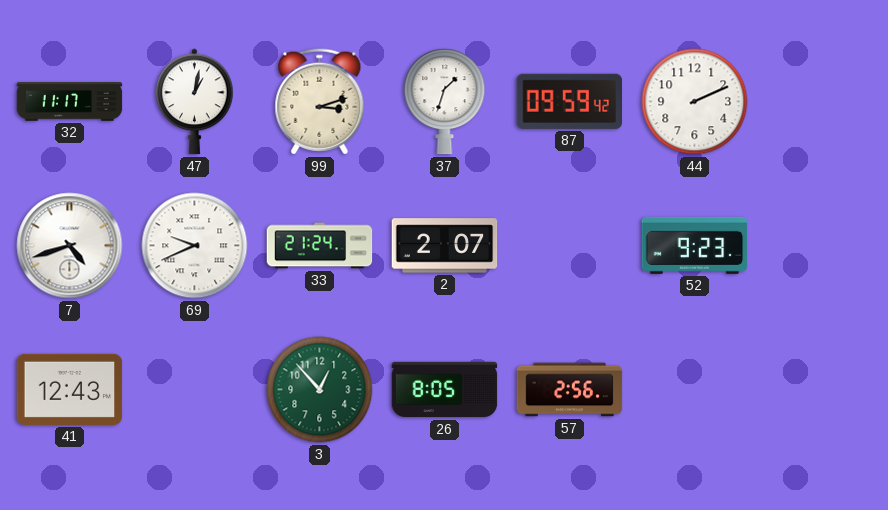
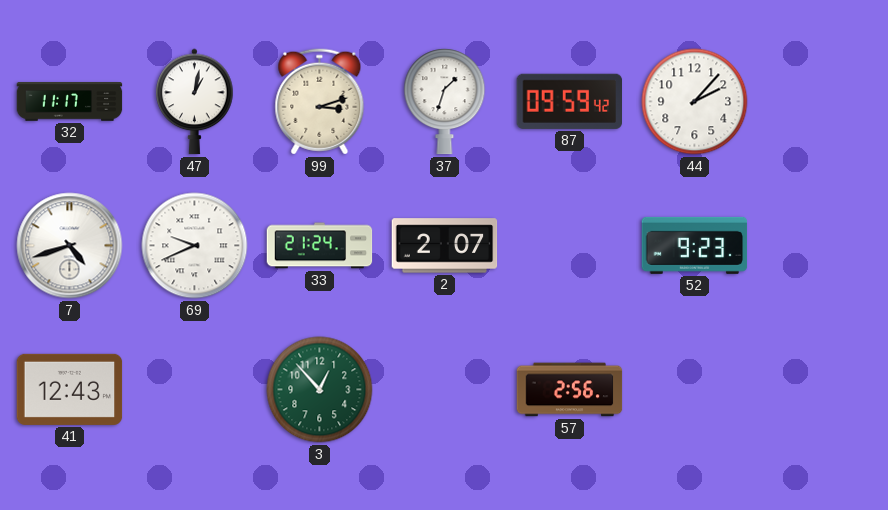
44: 2:11 -> 2:07
26: 8:05 -> none
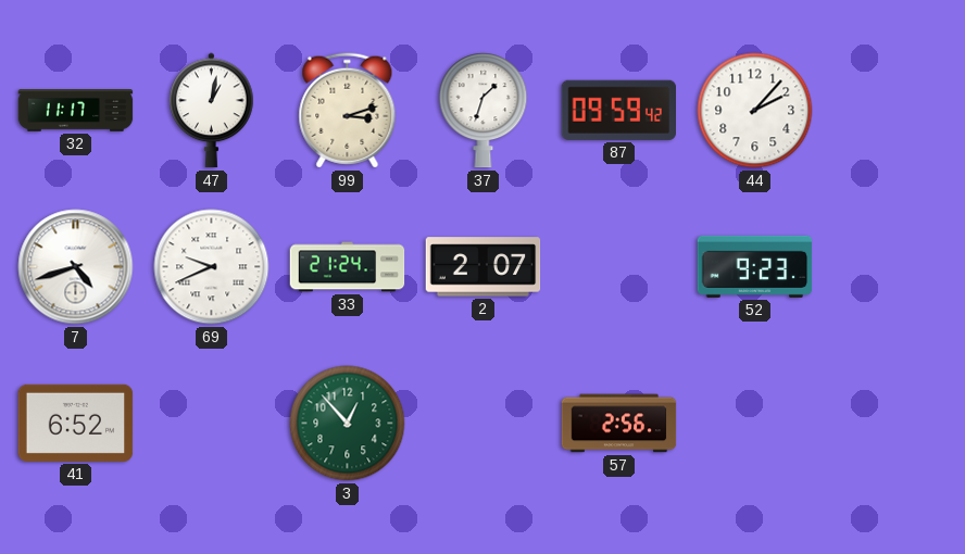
41: 12:43 -> 6:52
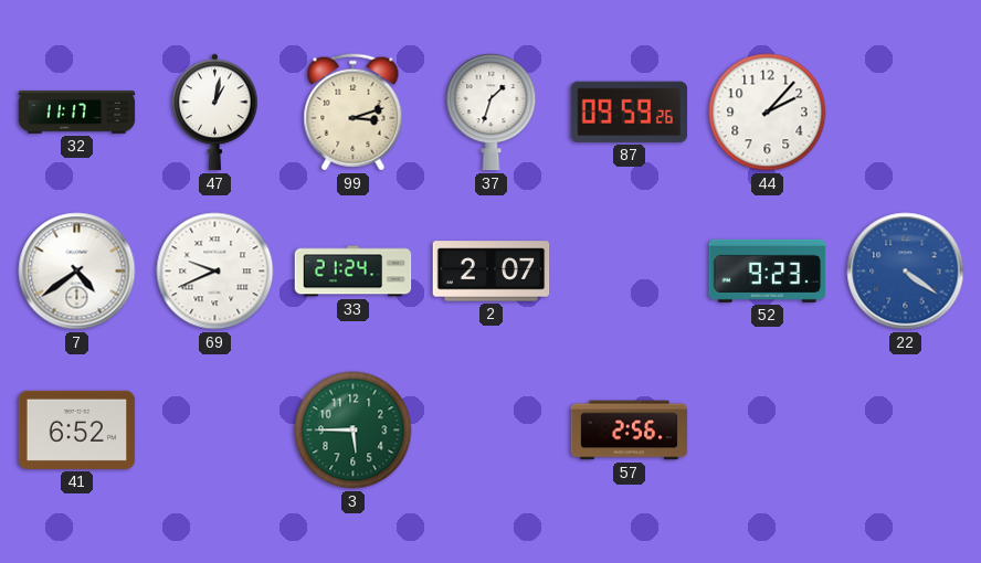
87: 09:59:42 -> 09:59:26
7: 4:42 -> 4:39
22: none -> 4:21
3: 12:53 -> 5:45
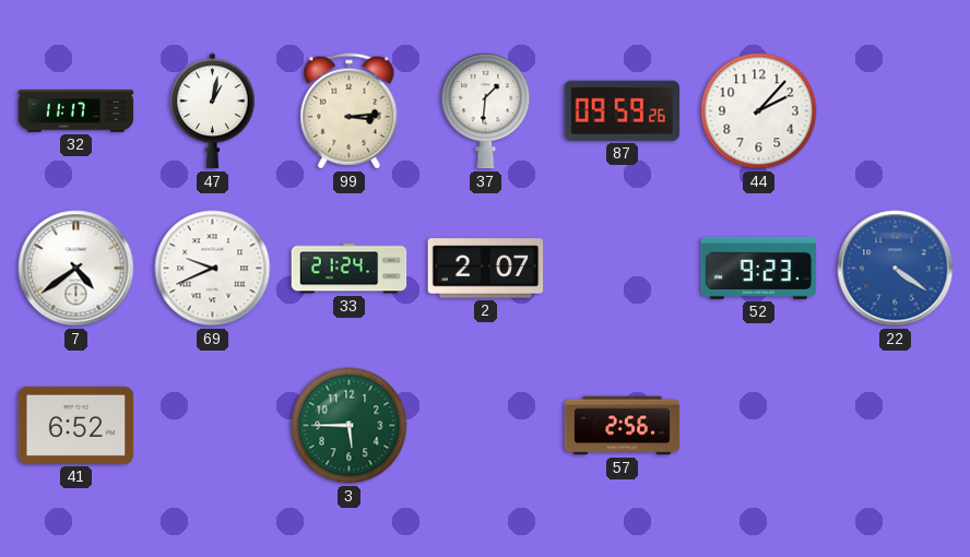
99: 3:12 -> 3:14
37: 1:33 -> 1:31
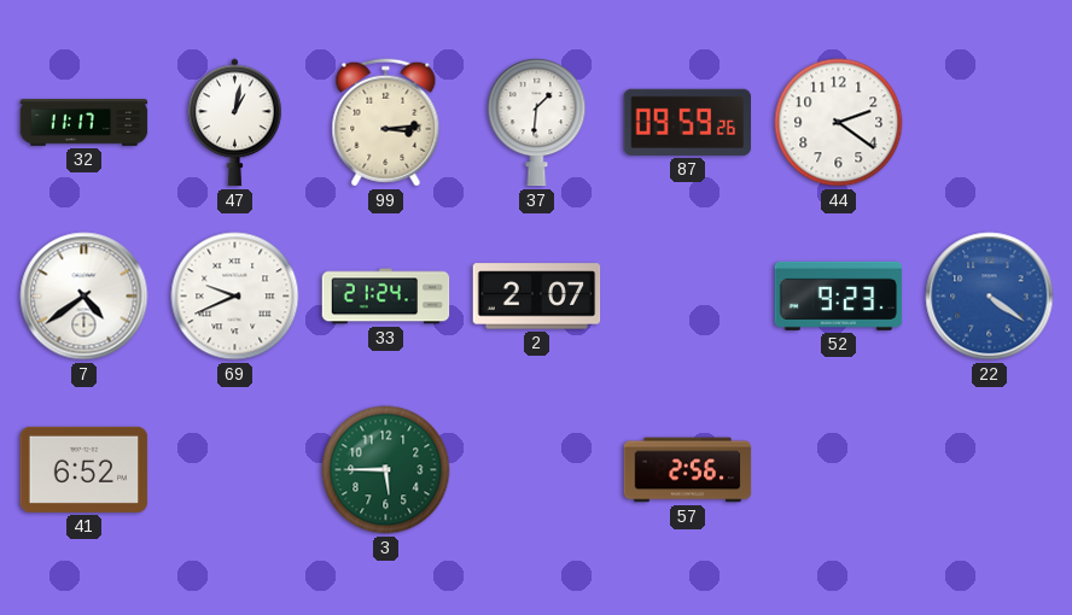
44: 2:07 -> 2:21
